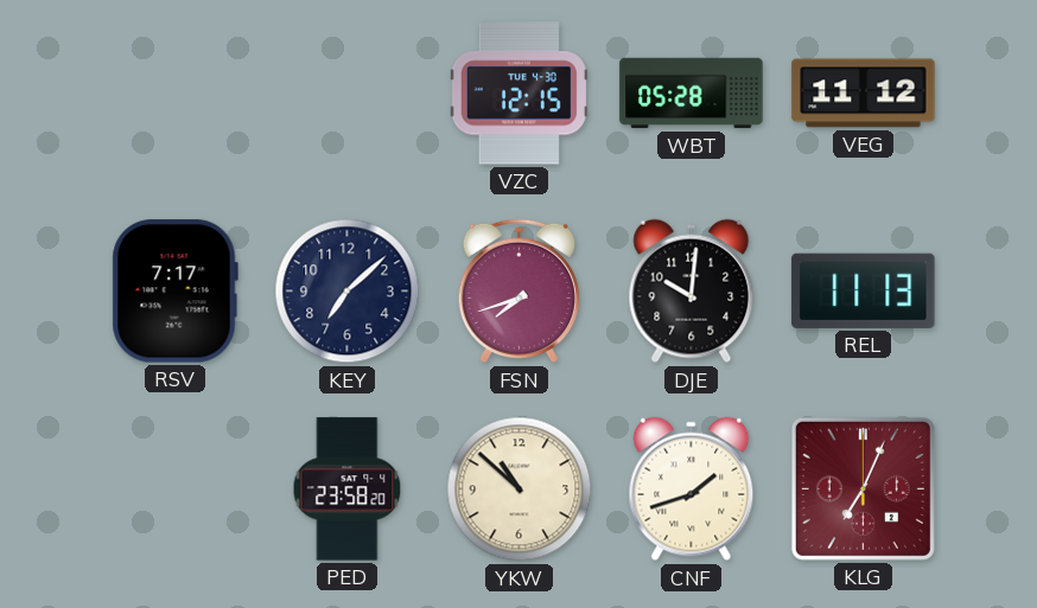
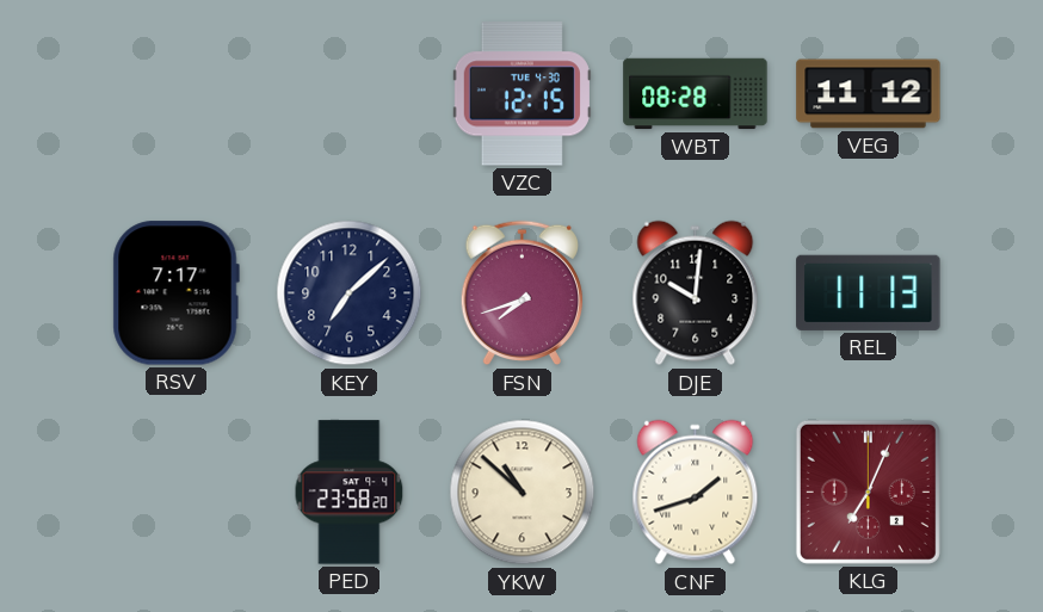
WBT: 05:28 -> 08:28
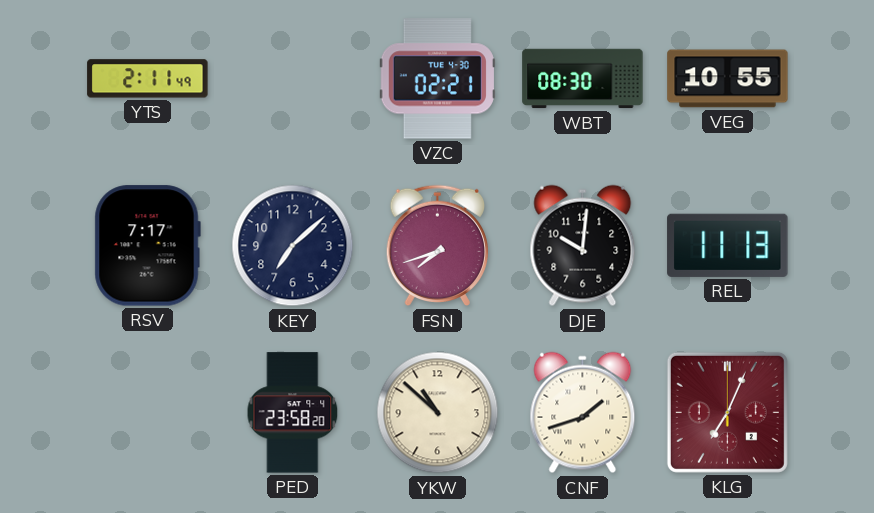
YTS: none -> 2:11
VZC: 12:15 -> 02:21
WBT: 08:28 -> 08:30
VEG: 11:12 -> 10:55
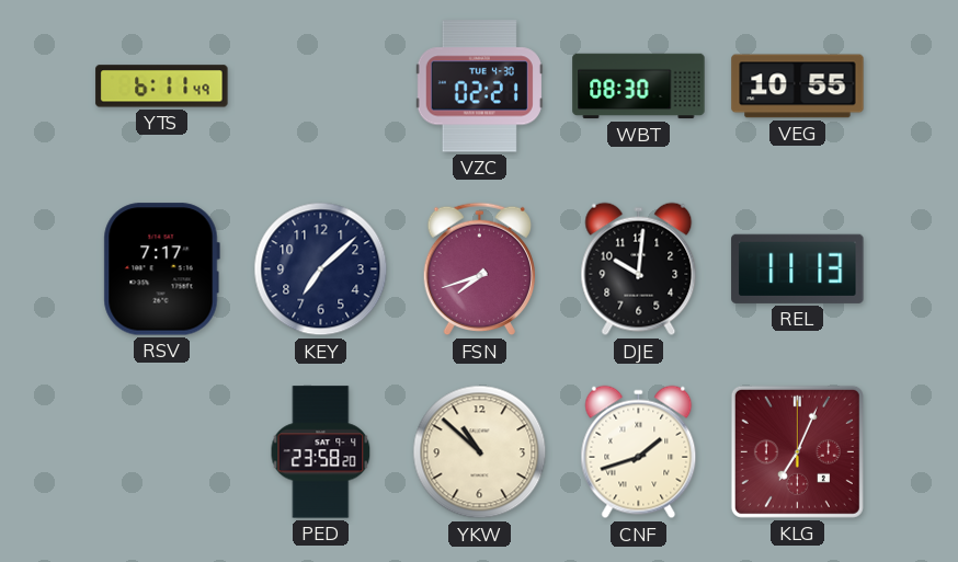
YTS: 2:11 -> 6:11
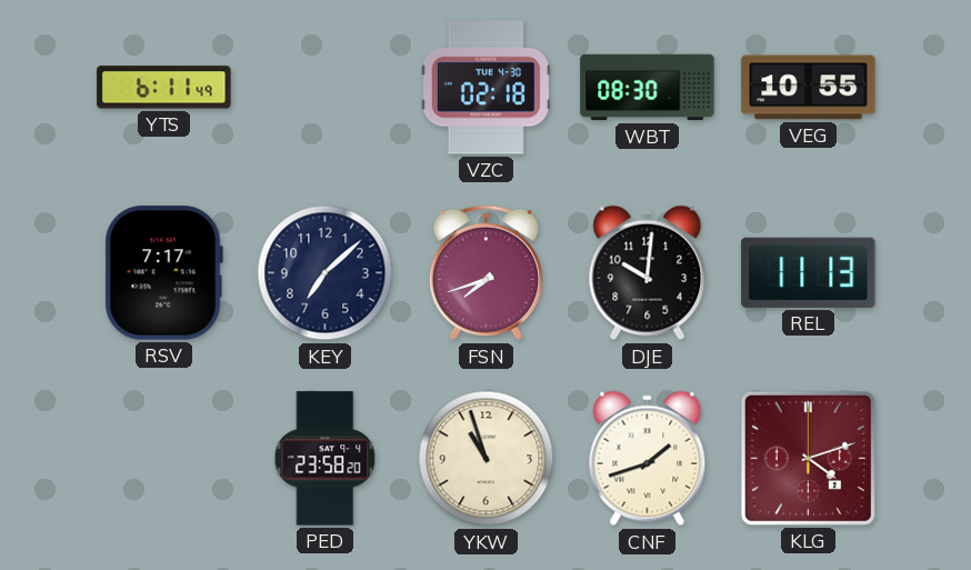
VZC: 02:21 -> 02:18
YKW: 10:52 -> 10:57
KLG: 7:04 -> 4:12
